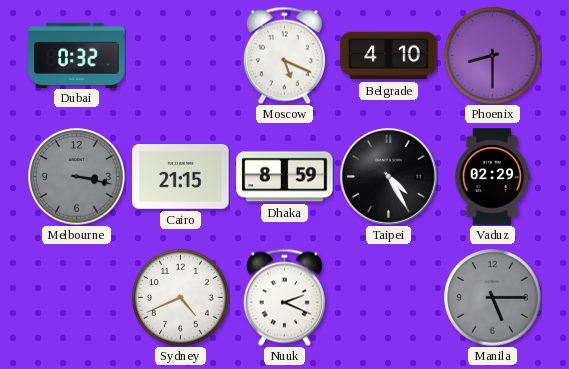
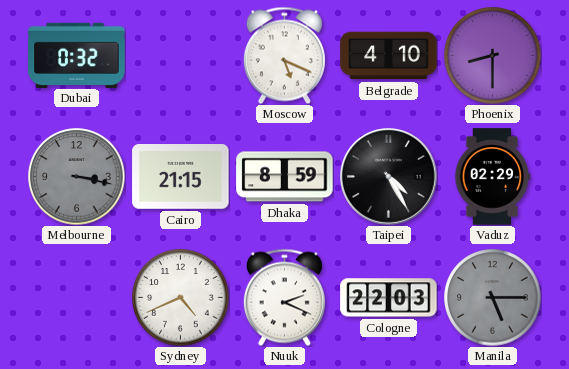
Cologne: none -> 22:03
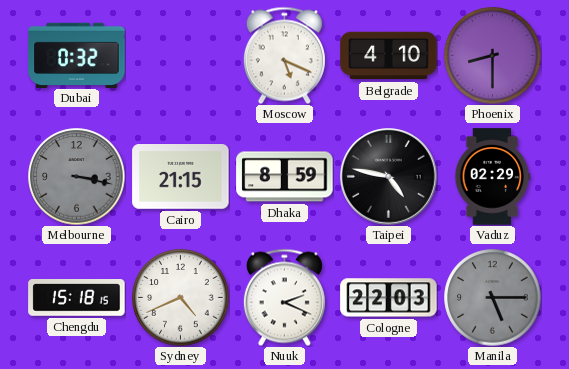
Taipei: 4:25 -> 4:47
Chengdu: none -> 15:18
